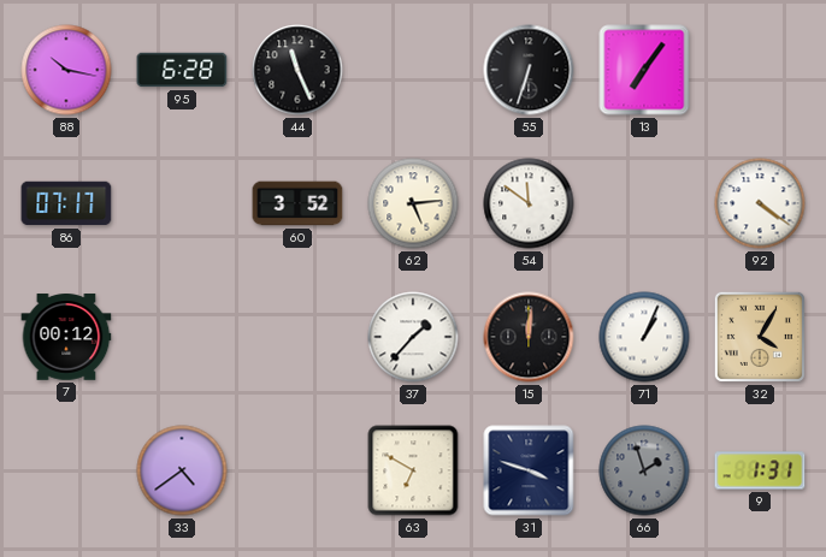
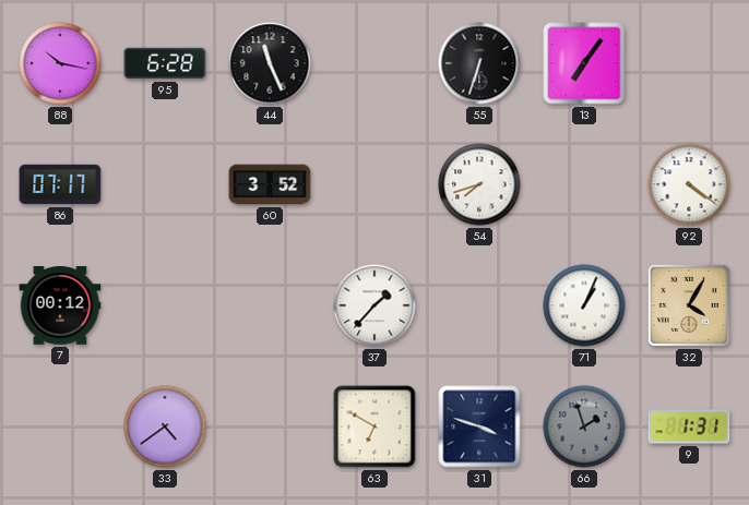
62: 5:14 -> none
54: 11:51 -> 7:42
15: 12:01 -> none
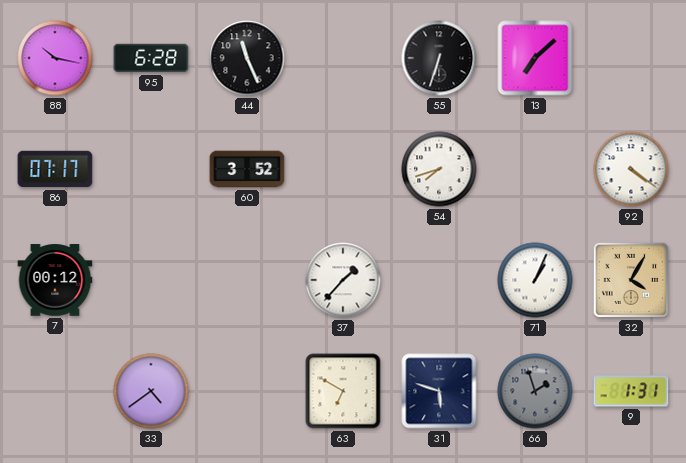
13: 7:06 -> 7:08
31: 3:48 -> 5:48
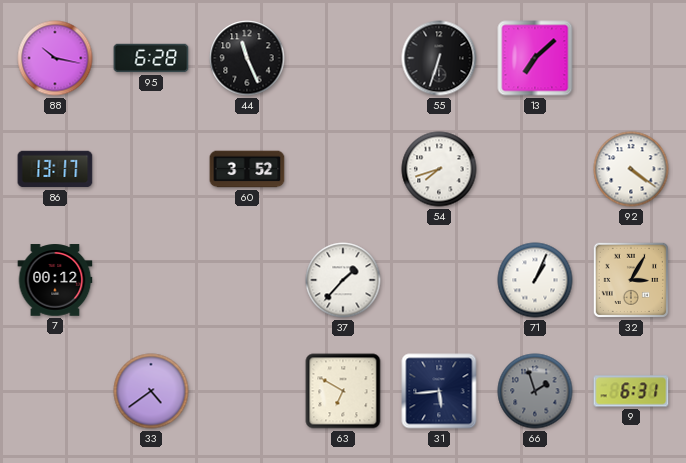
86: 07:17 -> 13:17
32: 4:05 -> 3:05
31: 5:48 -> 5:44
9: 1:31 -> 6:31
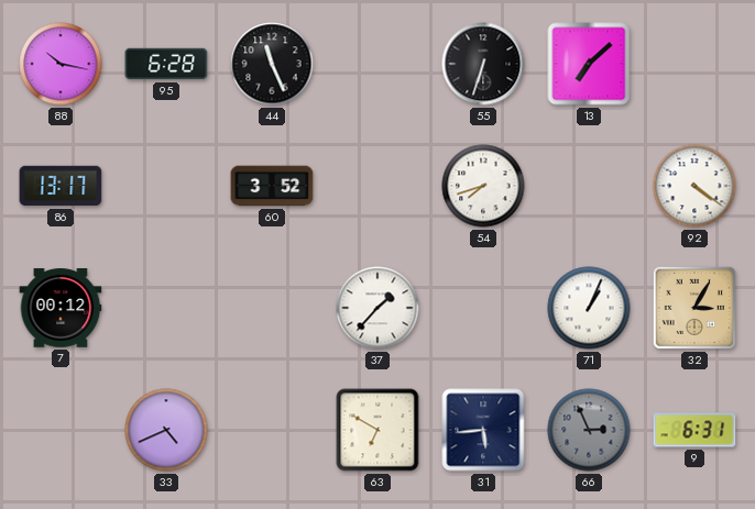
33: 4:39 -> 4:41
66: 1:57 -> 2:56
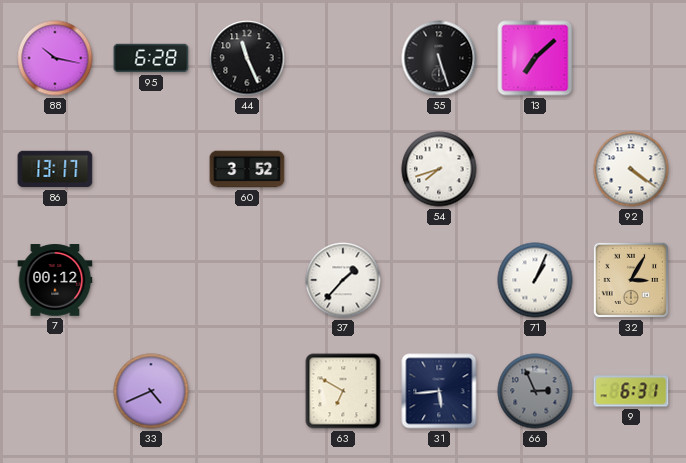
55: 6:33 -> 5:27
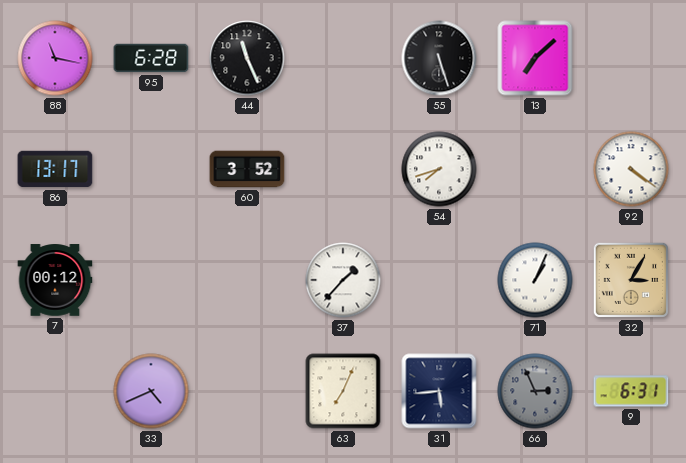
88: 10:17 -> 11:17
63: 6:50 -> 7:04
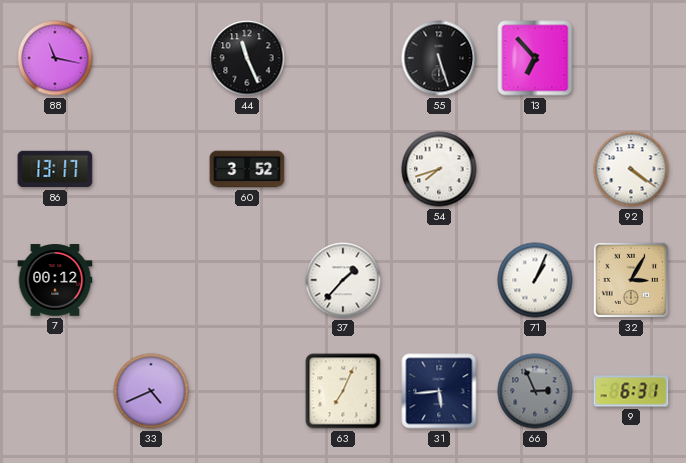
95: 6:28 -> none
13: 7:08 -> 6:53
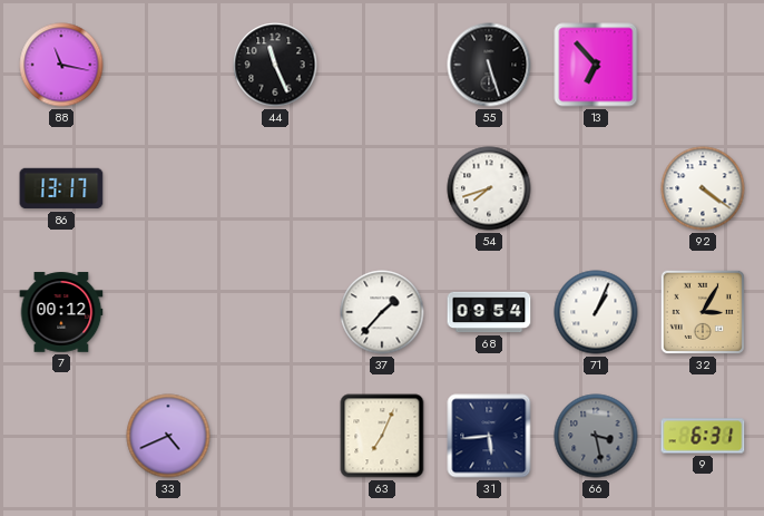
60: 3:52 -> none
68: none -> 09:54
66: 2:56 -> 3:28
